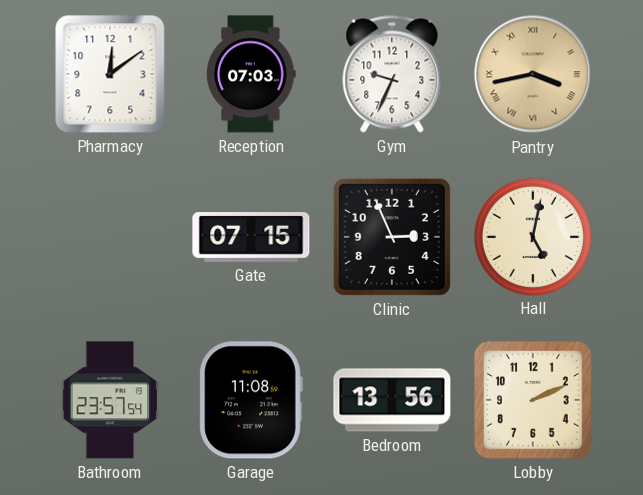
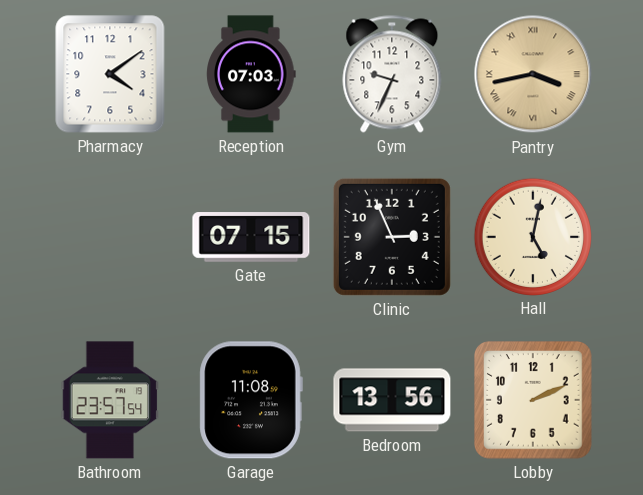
Pharmacy: 12:09 -> 4:09
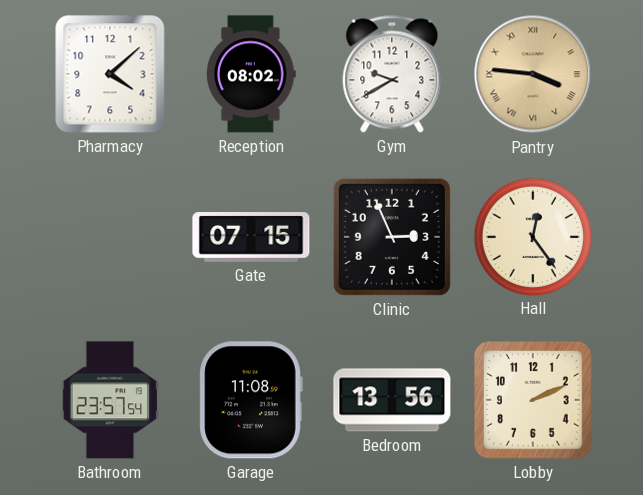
Pharmacy: 4:09 -> 4:08
Reception: 07:03 -> 08:02
Gym: 9:34 -> 9:40
Pantry: 3:43 -> 3:46
Hall: 5:02 -> 12:24
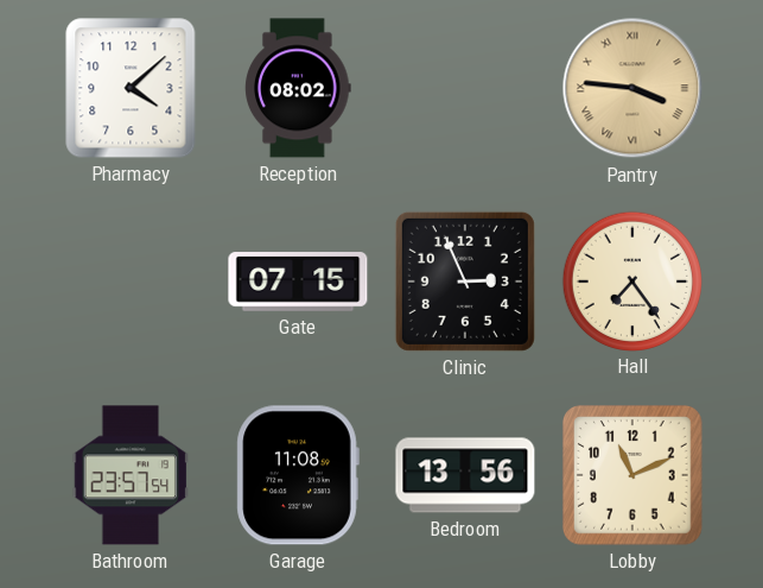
Gym: 9:40 -> none
Hall: 12:24 -> 7:24
Lobby: 2:11 -> 11:11
